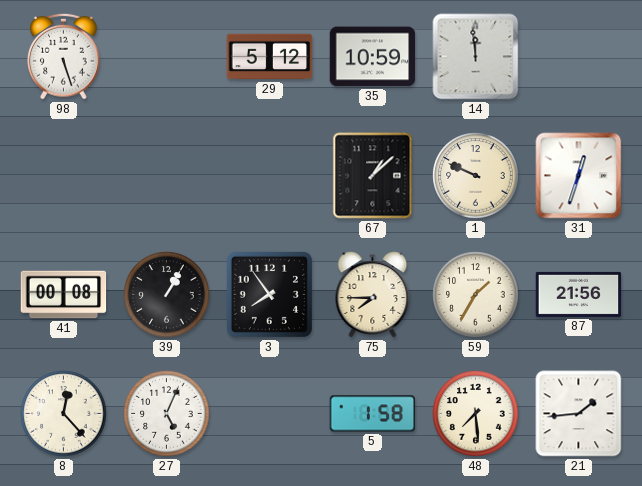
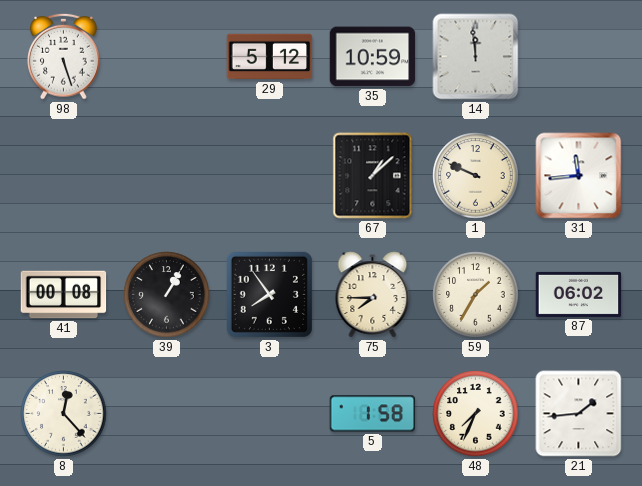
31: 12:33 -> 11:44
87: 21:56 -> 06:02
27: 5:04 -> none
48: 7:29 -> 7:34
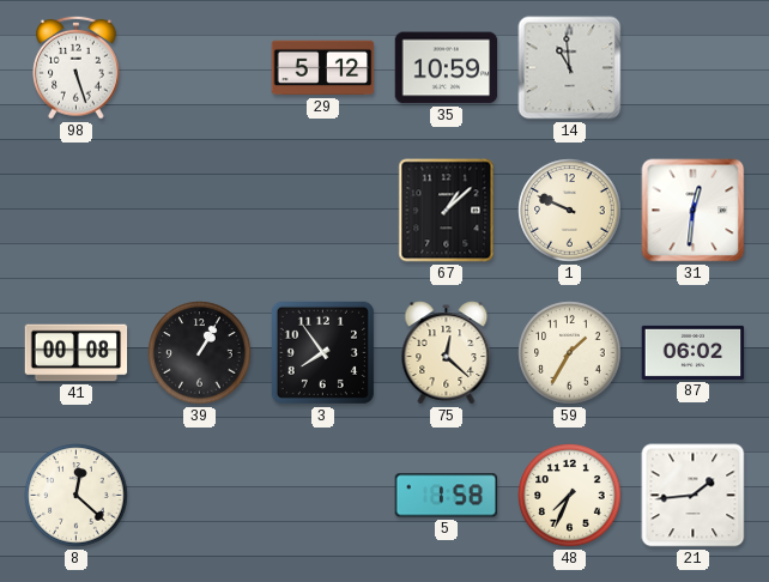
14: 11:59 -> 10:59
31: 11:44 -> 12:31
75: 7:45 -> 12:22
8: 12:23 -> 12:22
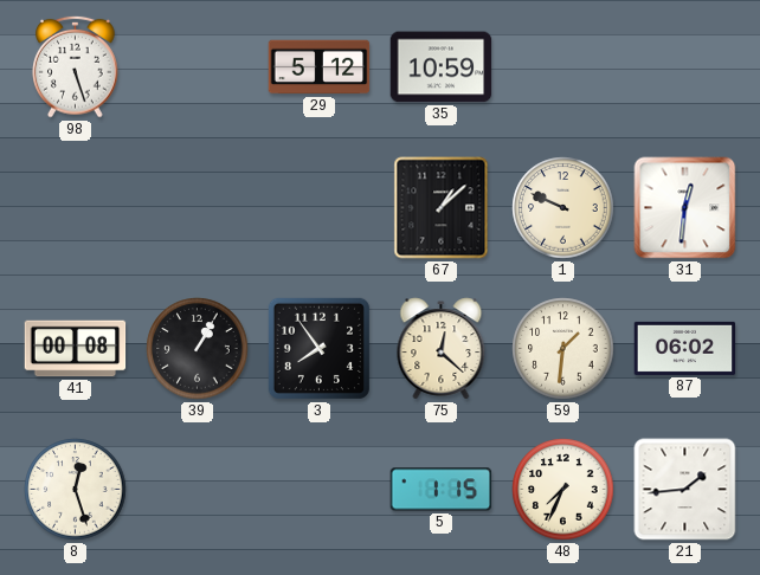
14: 10:59 -> none
59: 1:35 -> 1:31
8: 12:22 -> 12:27
5: 1:58 -> 1:15
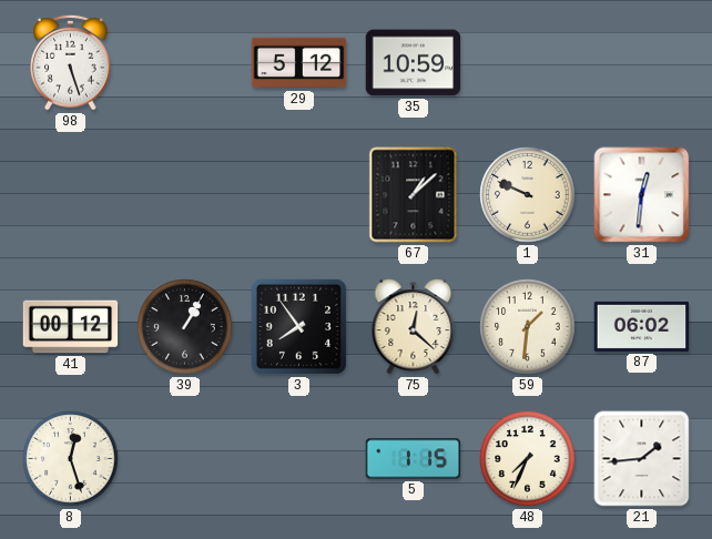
41: 00:08 -> 00:12
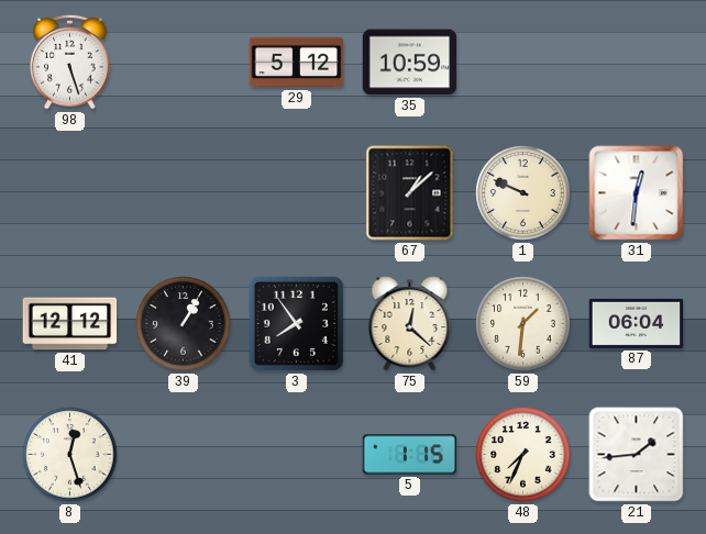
41: 00:12 -> 12:12
87: 06:02 -> 06:04
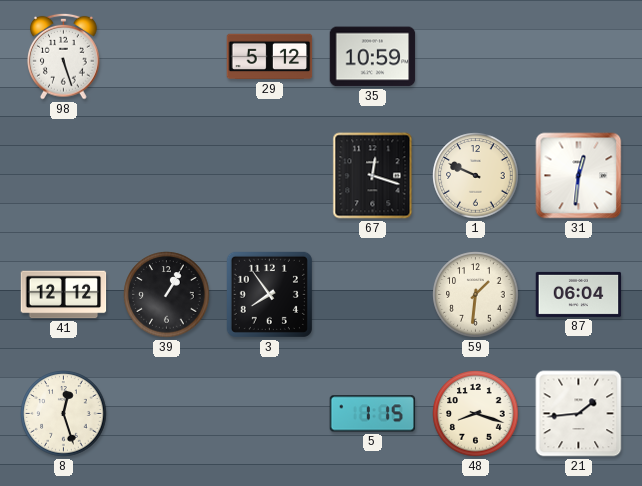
67: 1:08 -> 12:18
75: 12:22 -> none
48: 7:34 -> 8:18
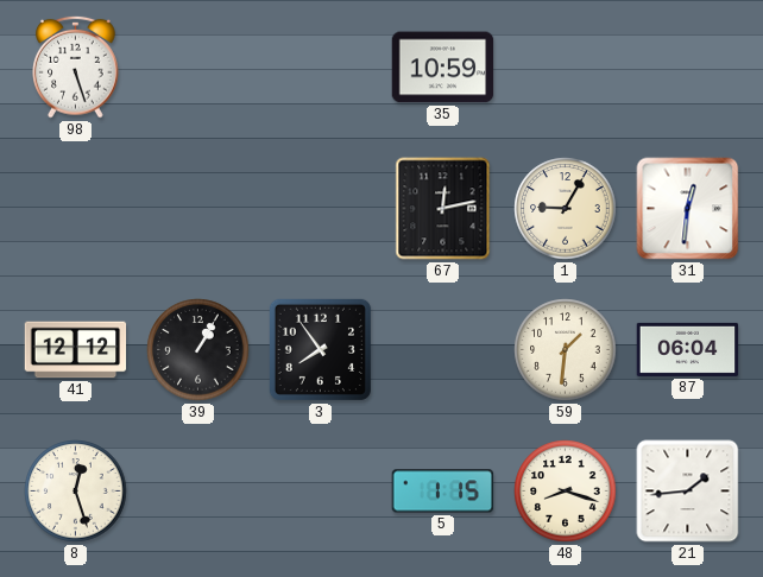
29: 5:12 -> none
67: 12:18 -> 12:13
1: 9:49 -> 9:05
